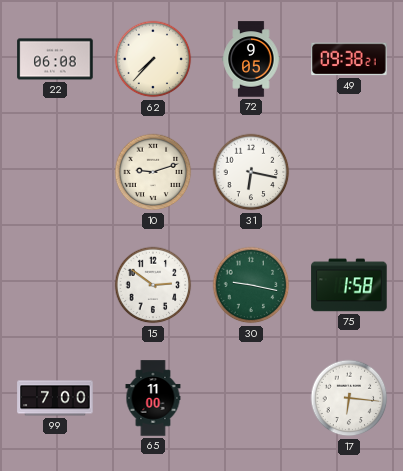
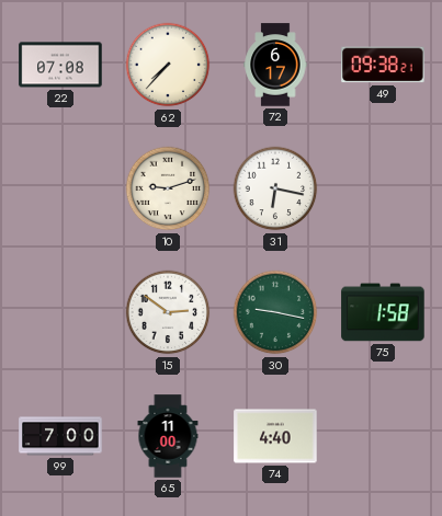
22: 06:08 -> 07:08
72: 9:05 -> 6:17
74: none -> 4:40
17: 6:16 -> none
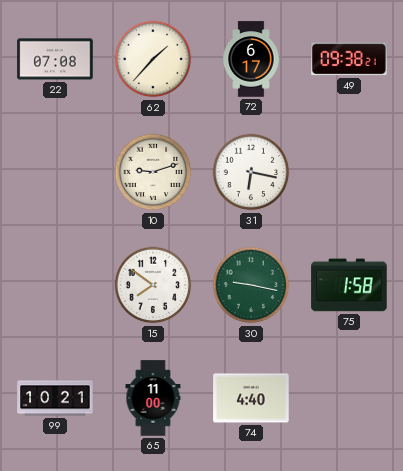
62: 7:37 -> 1:37
15: 2:51 -> 7:51
99: 7:00 -> 10:21
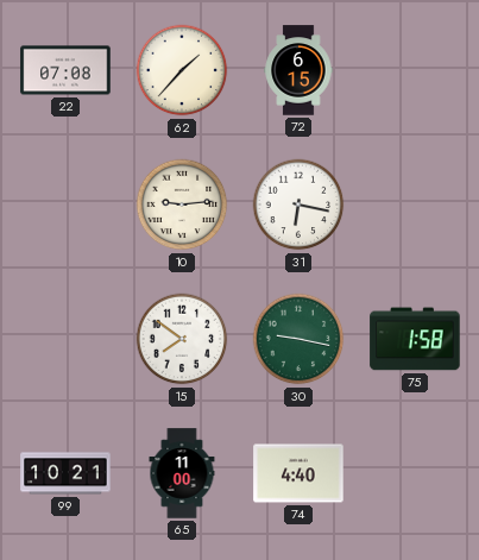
72: 6:17 -> 6:15
49: 09:38 -> none
10: 9:12 -> 9:14
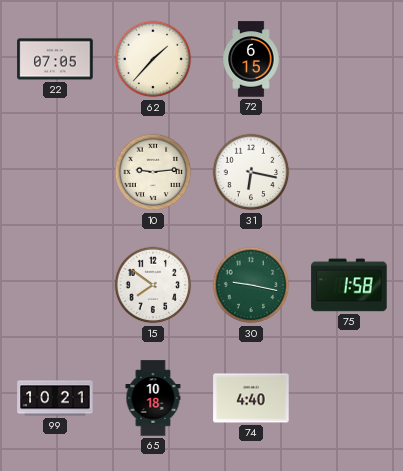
22: 07:08 -> 07:05
65: 11:00 -> 10:18
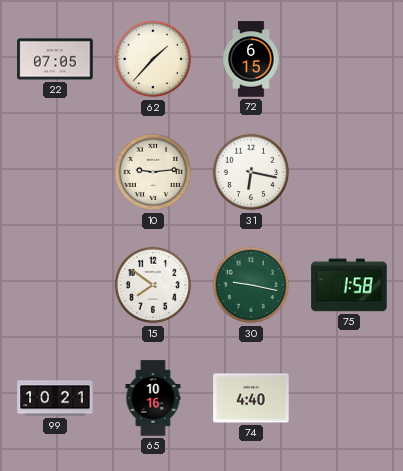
65: 10:18 -> 10:16
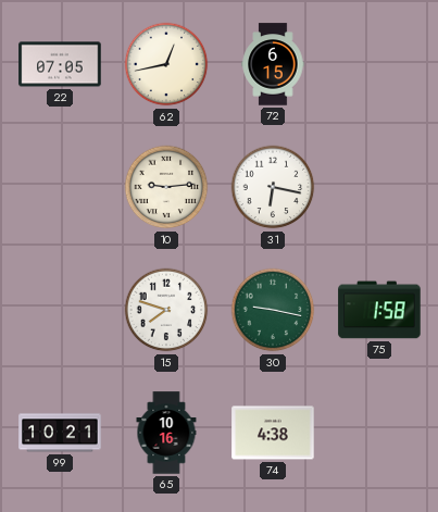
62: 1:37 -> 12:43
15: 7:51 -> 7:48
74: 4:40 -> 4:38
